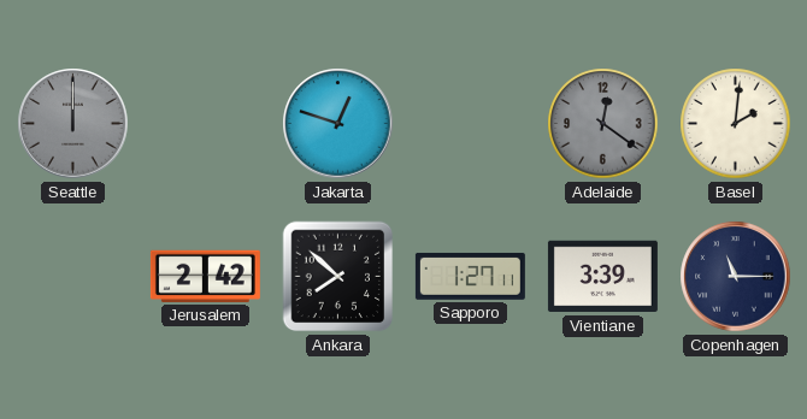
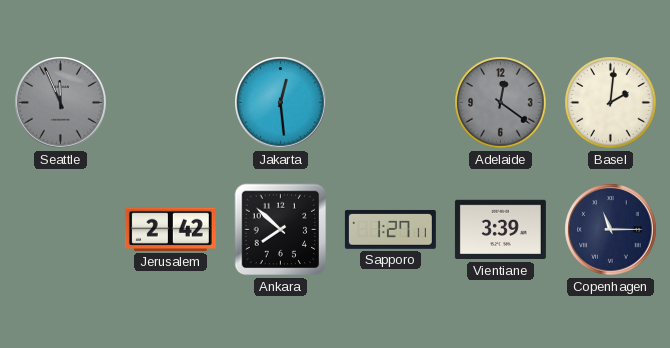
Seattle: 12:00 -> 11:56
Jakarta: 12:48 -> 12:29
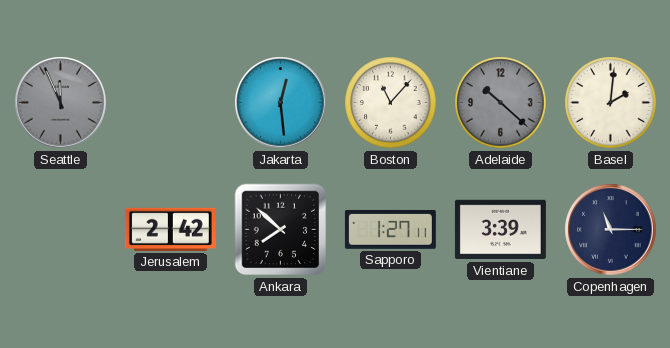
Boston: none -> 11:07
Adelaide: 12:21 -> 10:22
